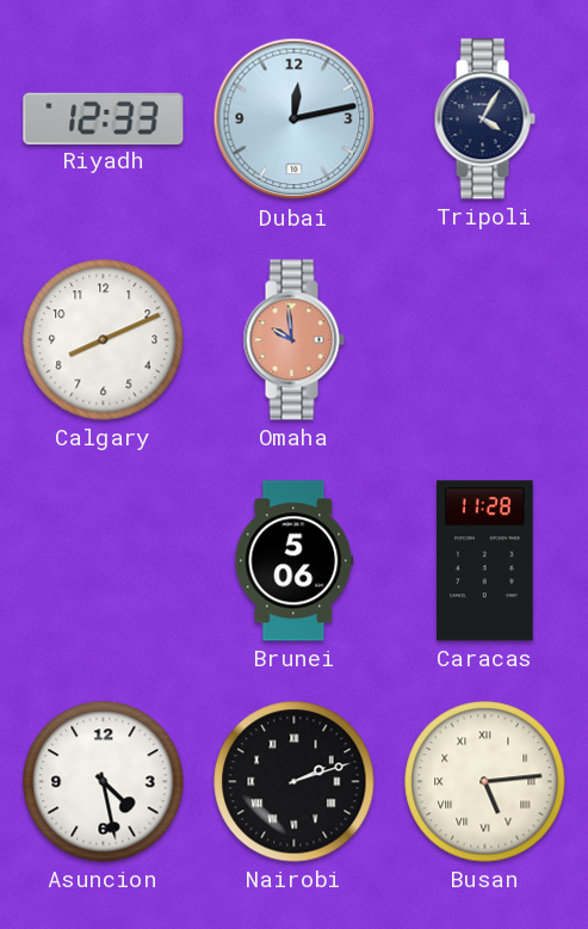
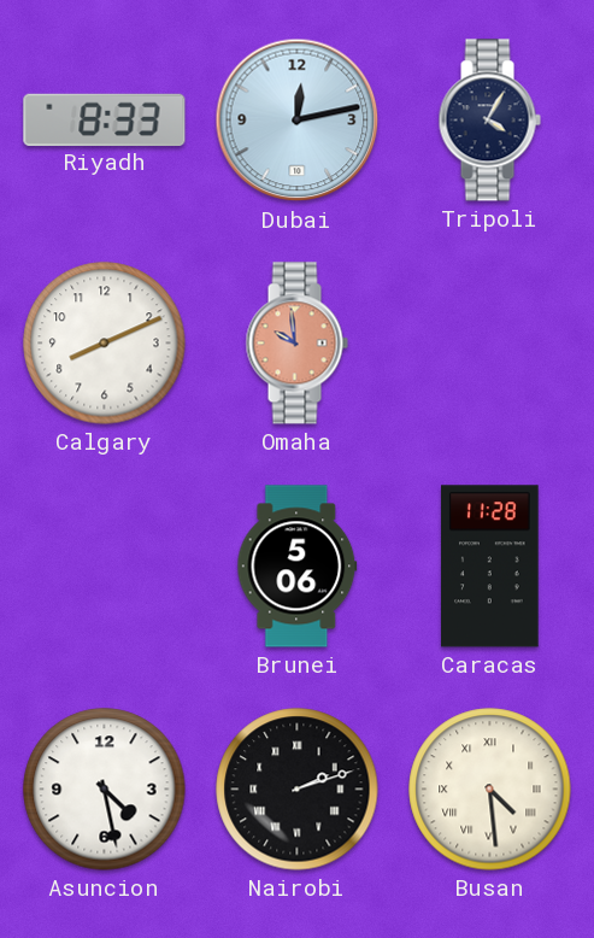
Riyadh: 12:33 -> 8:33
Busan: 5:14 -> 4:29
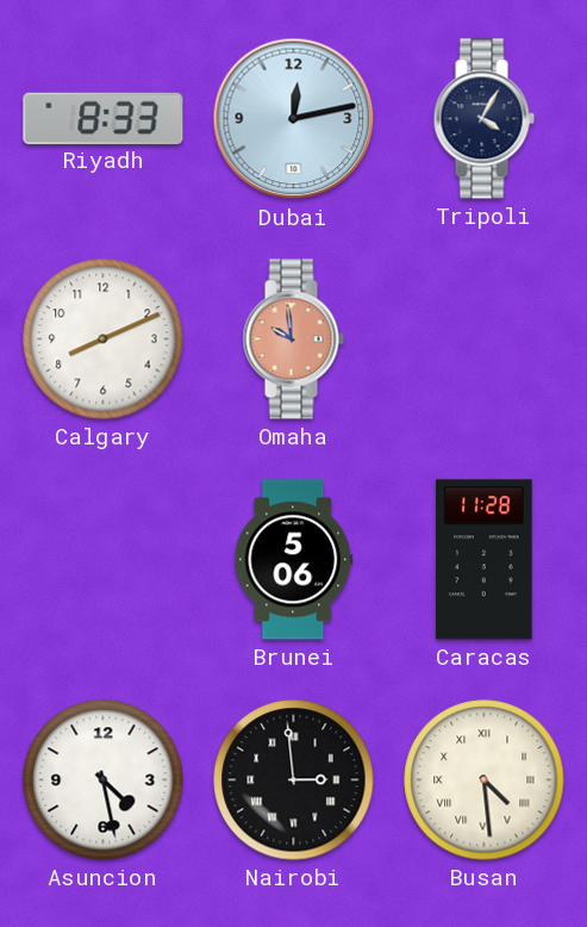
Nairobi: 2:12 -> 2:59
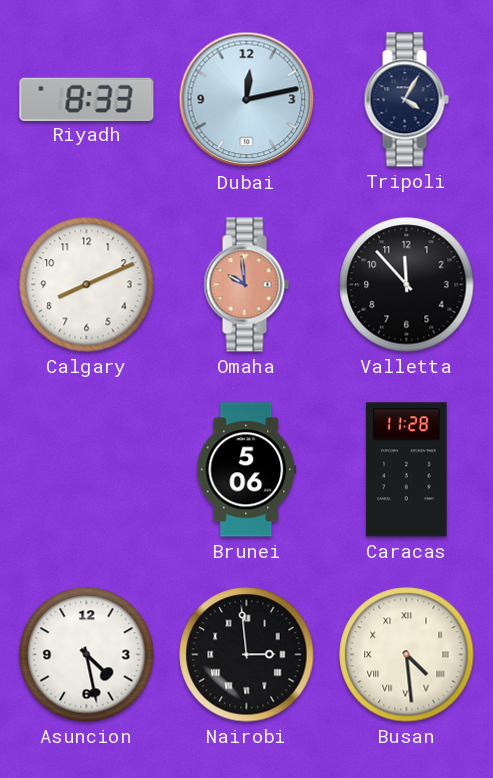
Valletta: none -> 11:53
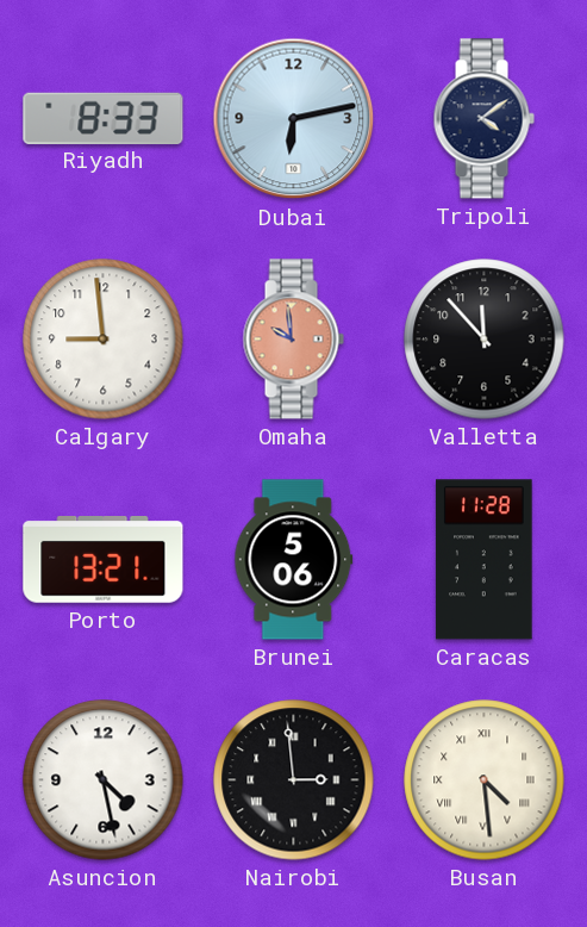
Dubai: 12:13 -> 6:13
Tripoli: 4:05 -> 4:09
Calgary: 8:11 -> 8:59
Porto: none -> 13:21
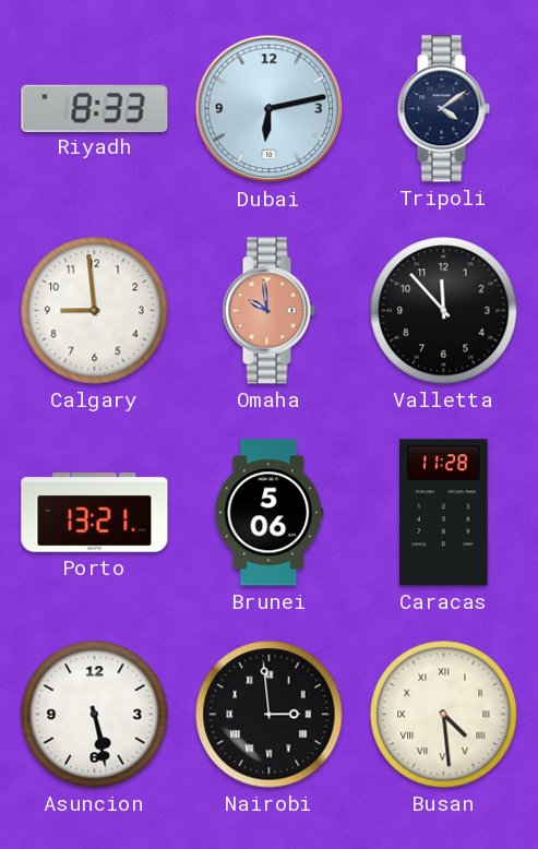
Asuncion: 4:28 -> 5:28
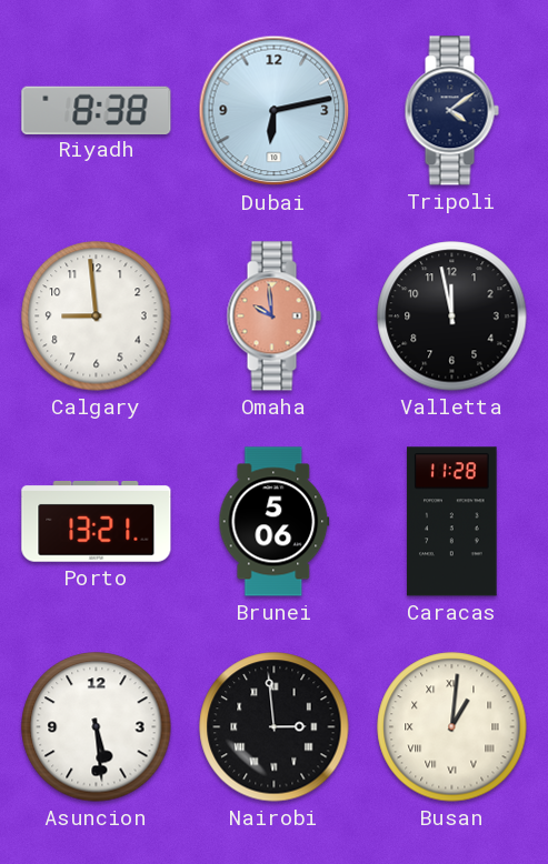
Riyadh: 8:33 -> 8:38
Valletta: 11:53 -> 11:58
Asuncion: 5:28 -> 5:29
Busan: 4:29 -> 1:01
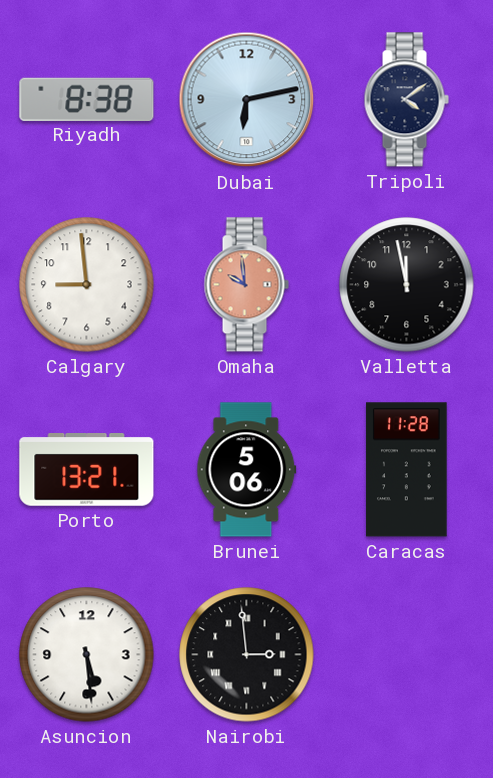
Busan: 1:01 -> none
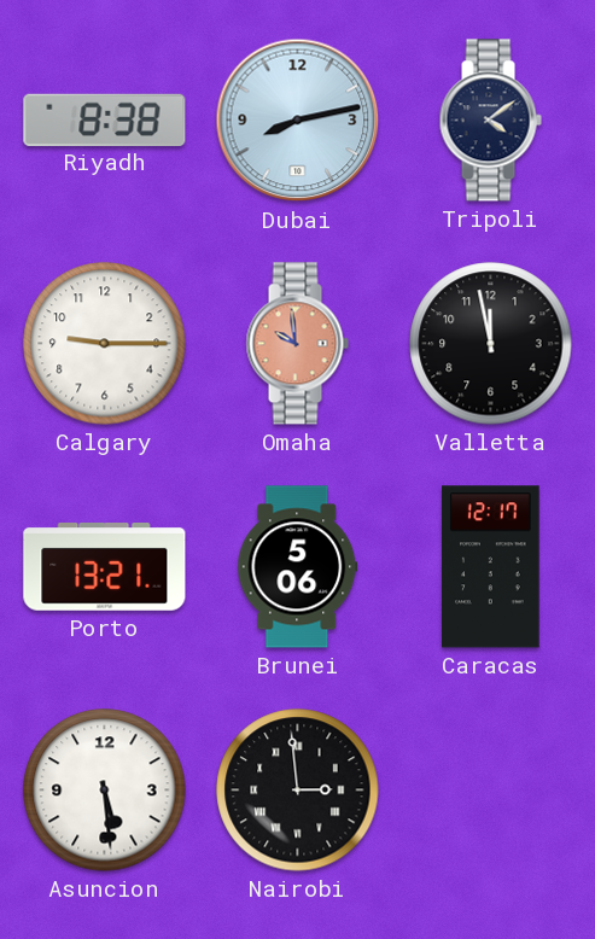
Dubai: 6:13 -> 8:13
Calgary: 8:59 -> 9:15
Caracas: 11:28 -> 12:17
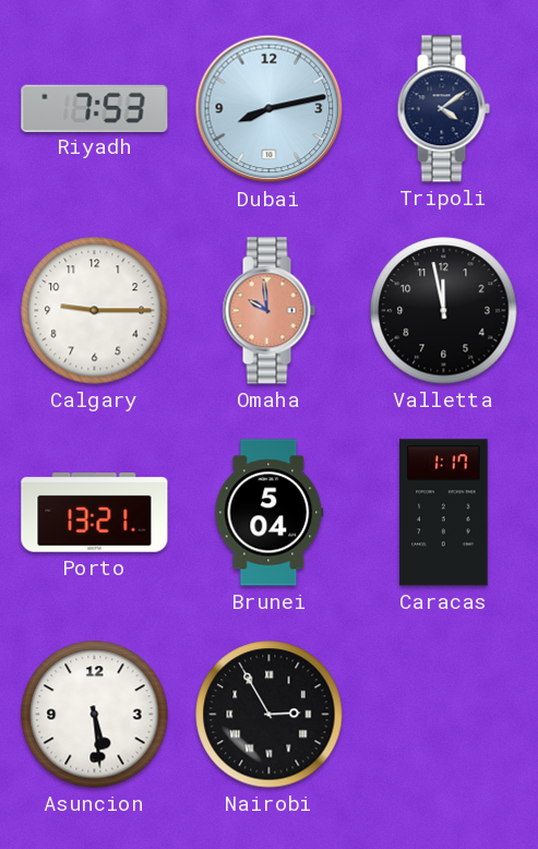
Riyadh: 8:38 -> 7:53
Brunei: 5:06 -> 5:04
Caracas: 12:17 -> 1:17
Nairobi: 2:59 -> 2:55
